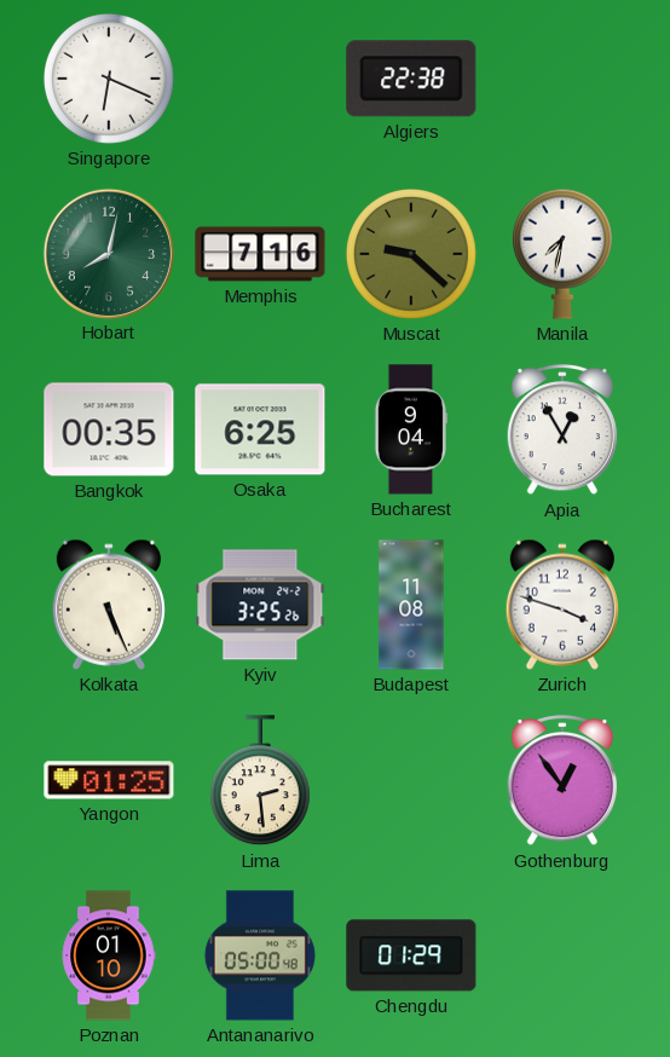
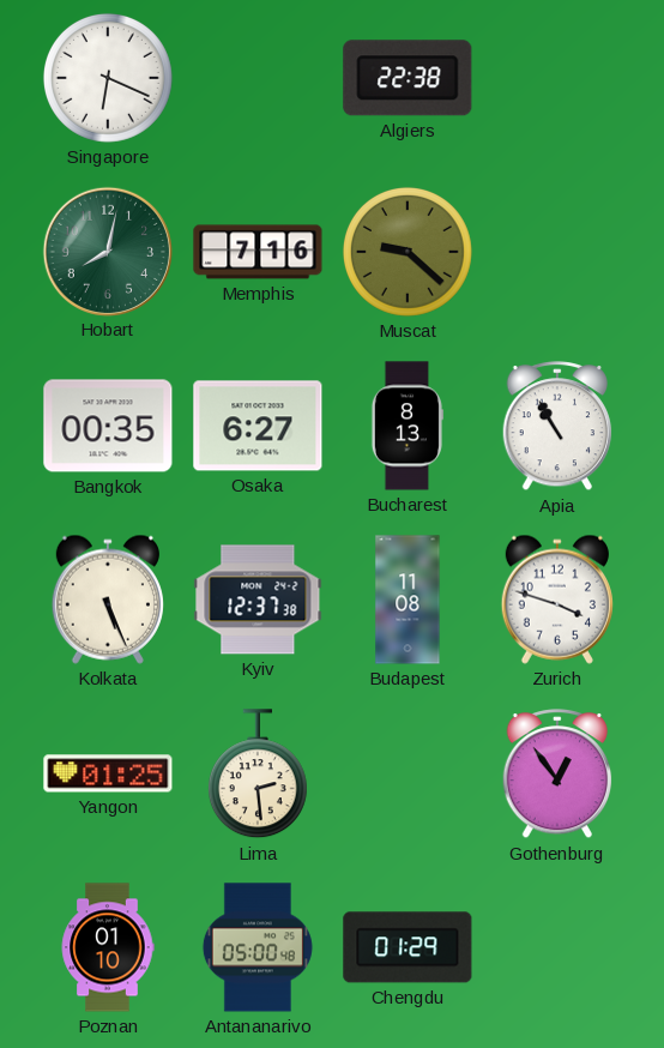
Manila: 7:32 -> none
Osaka: 6:25 -> 6:27
Bucharest: 9:04 -> 8:13
Apia: 12:55 -> 10:55
Kyiv: 3:25 -> 12:37
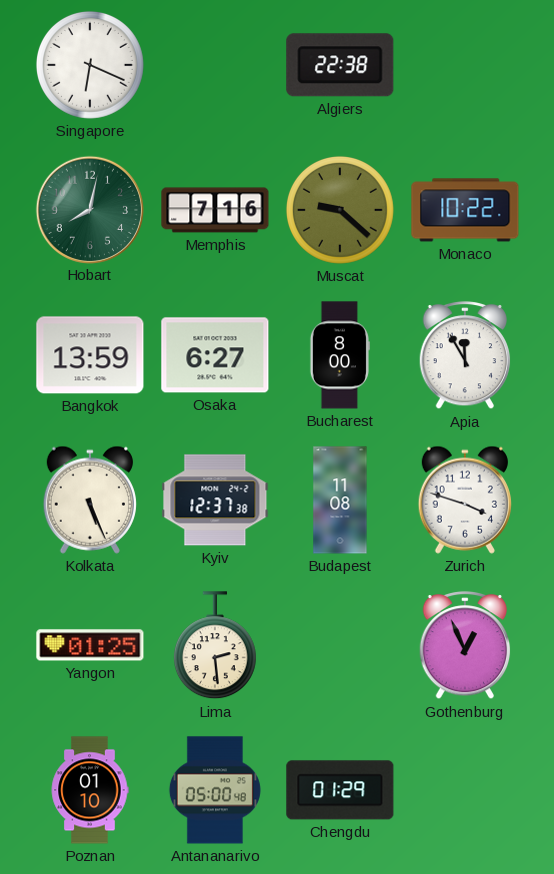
Monaco: none -> 10:22
Bangkok: 00:35 -> 13:59
Bucharest: 8:13 -> 8:00
Apia: 10:55 -> 11:55
Gothenburg: 12:54 -> 12:56
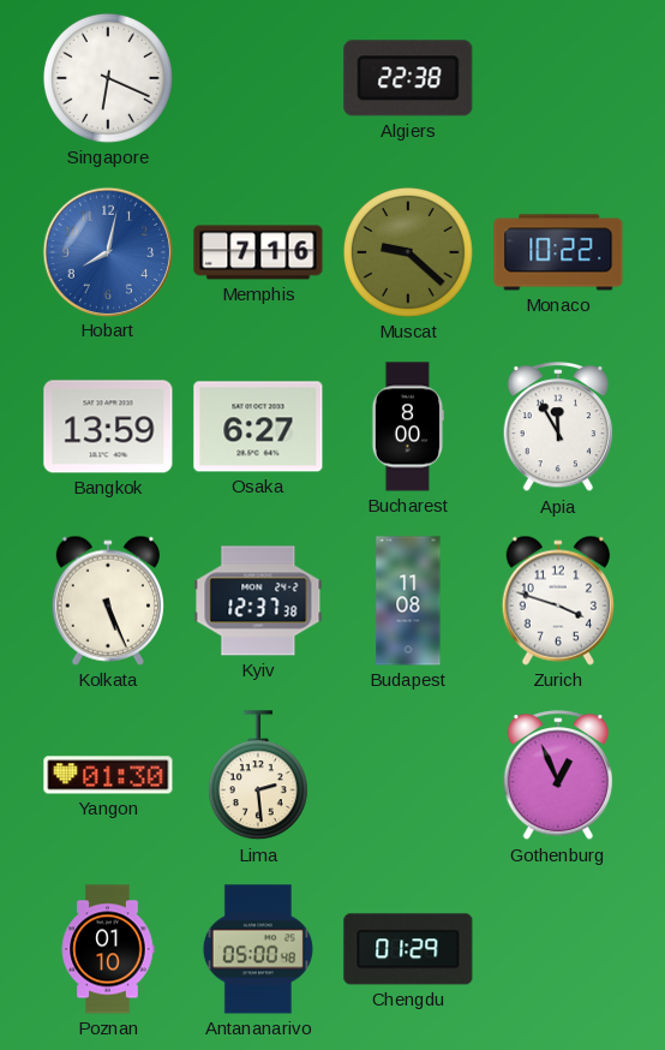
Hobart dial: green -> blue
Yangon: 01:25 -> 01:30
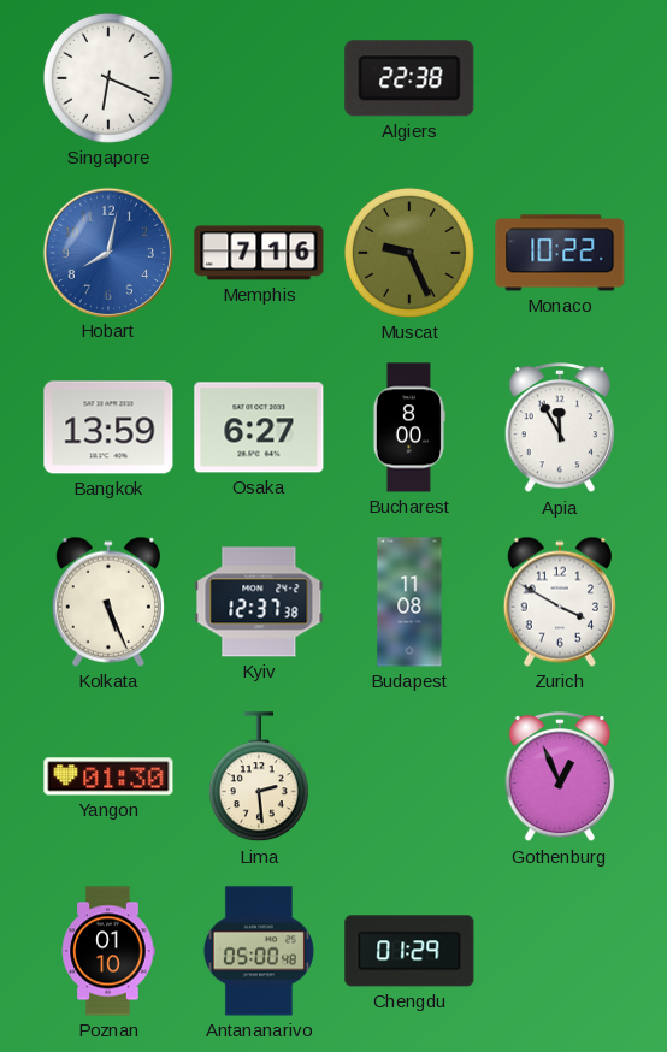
Muscat: 9:22 -> 9:26
Zurich: 3:48 -> 3:50
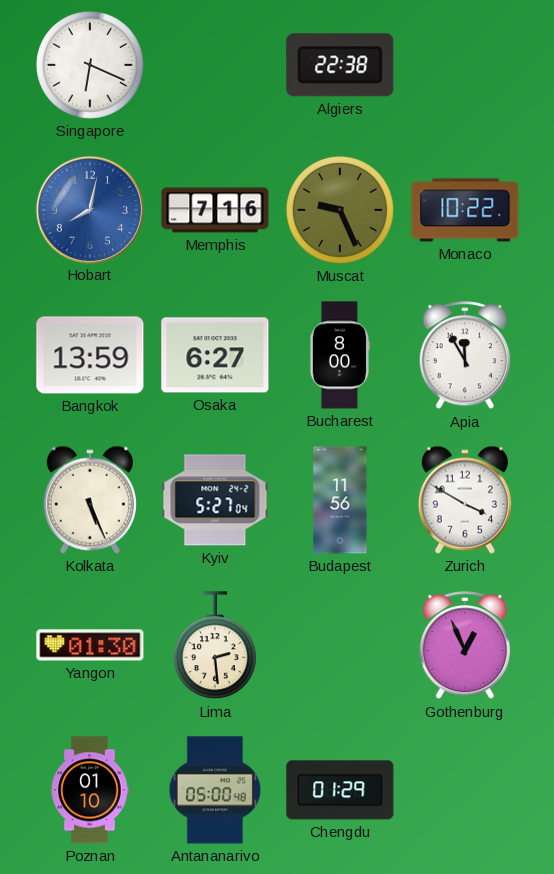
Kyiv: 12:37 -> 5:27
Budapest: 11:08 -> 11:56
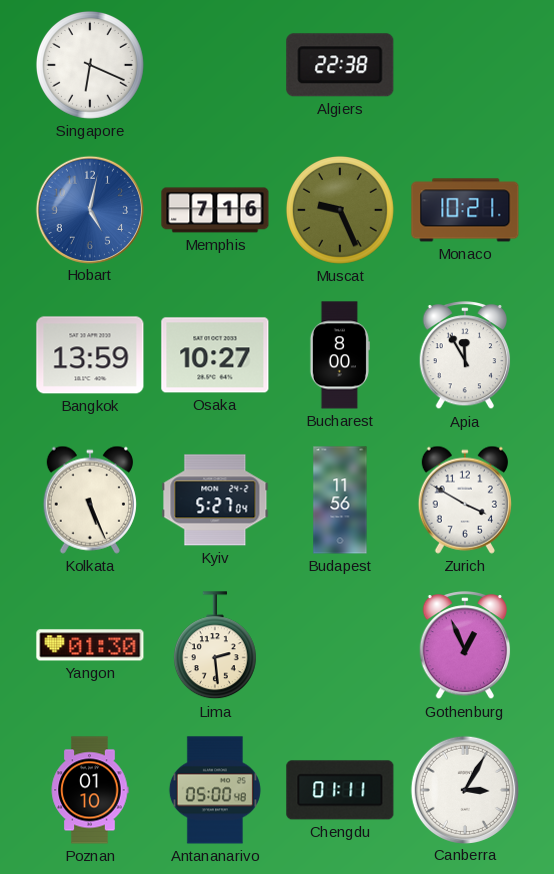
Hobart: 8:02 -> 5:02
Monaco: 10:22 -> 10:21
Osaka: 6:27 -> 10:27
Chengdu: 01:29 -> 01:11
Canberra: none -> 3:05
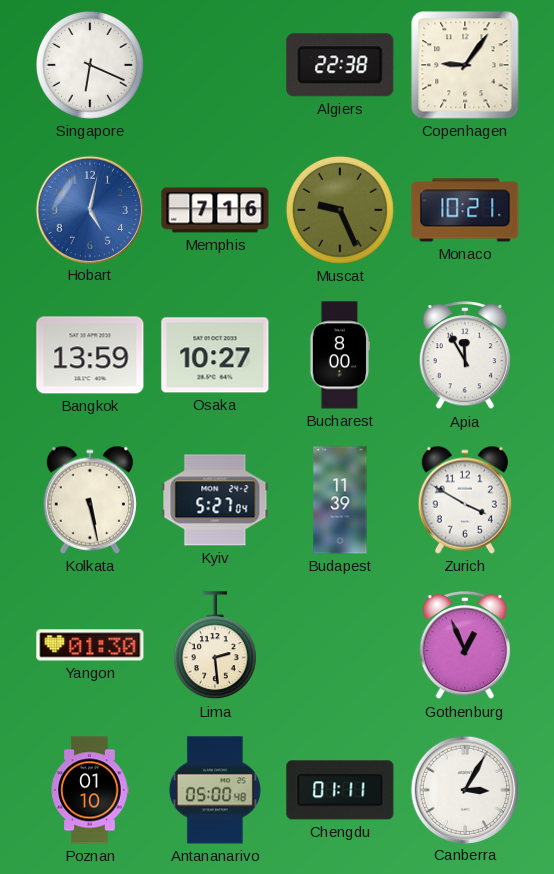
Copenhagen: none -> 9:06
Kolkata: 5:26 -> 5:28
Budapest: 11:56 -> 11:39
